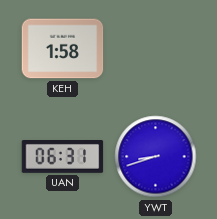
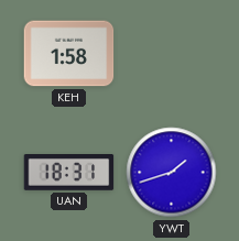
UAN: 06:31 -> 18:31
YWT: 8:42 -> 1:42
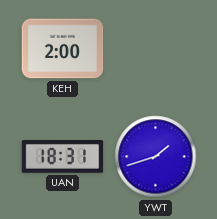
KEH: 1:58 -> 2:00
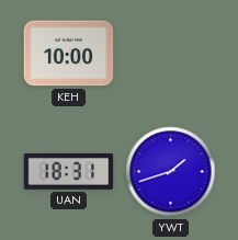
KEH: 2:00 -> 10:00
